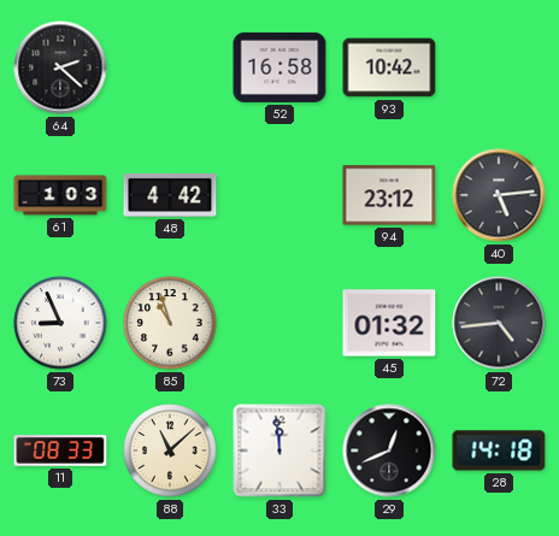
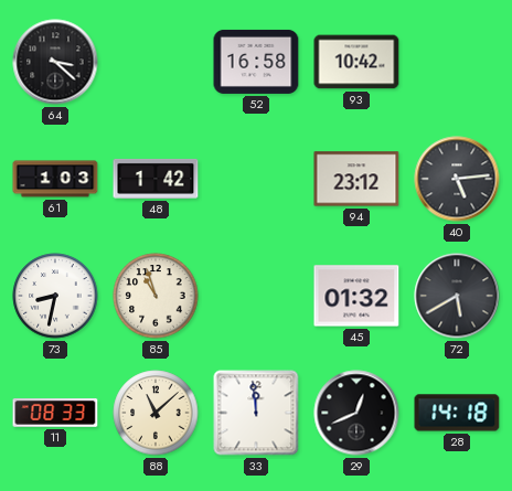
64: 2:22 -> 3:22
48: 4:42 -> 1:42
73: 8:56 -> 8:32
72: 4:44 -> 5:40
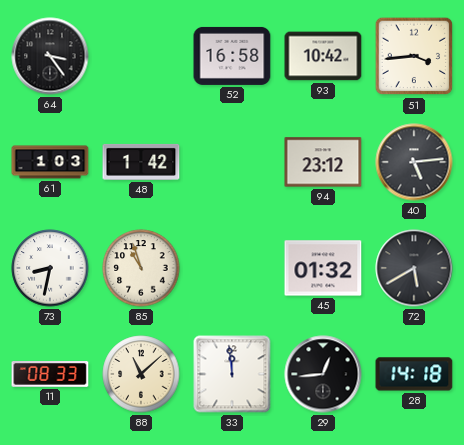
64: 3:22 -> 3:24
51: none -> 3:44
29: 12:41 -> 12:44
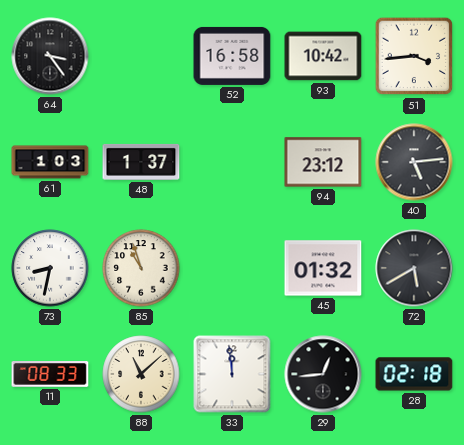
48: 1:42 -> 1:37
28: 14:18 -> 02:18
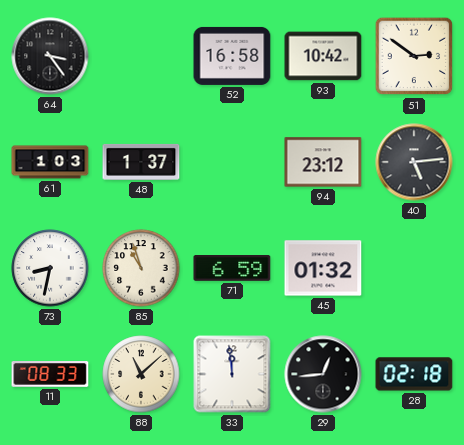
51: 3:44 -> 2:51
71: none -> 6:59
72: 5:40 -> none
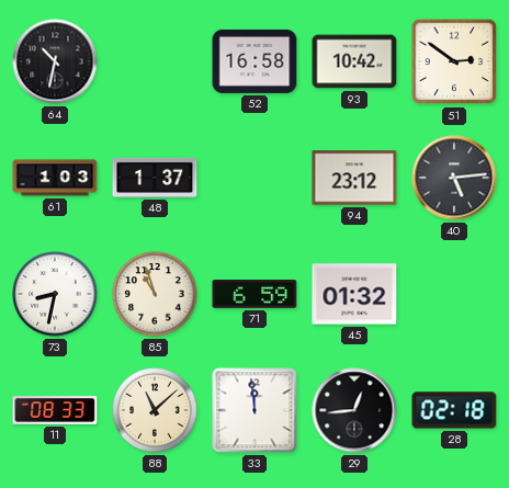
64: 3:24 -> 10:32
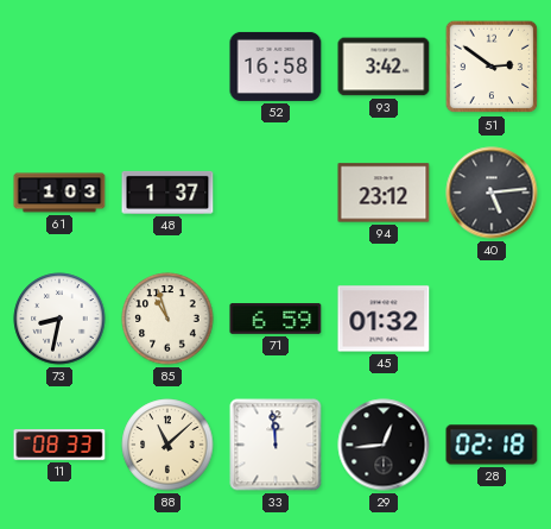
64: 10:32 -> none
93: 10:42 -> 3:42
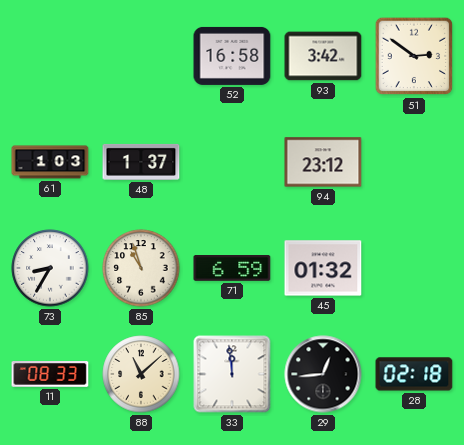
40: 5:14 -> none
73: 8:32 -> 8:35
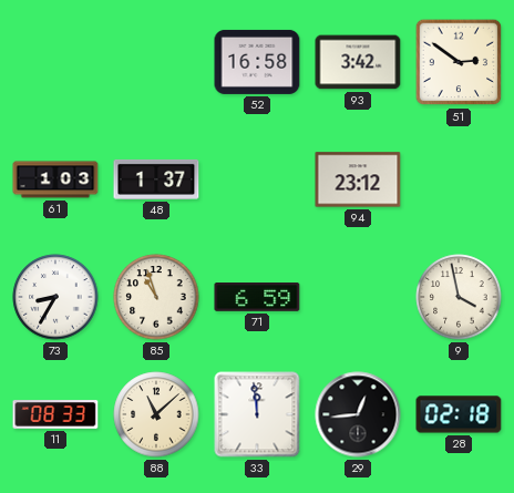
45: 01:32 -> none
9: none -> 3:58
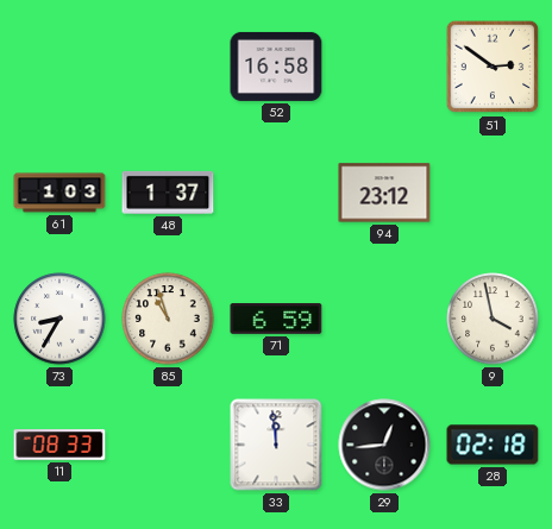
93: 3:42 -> none
88: 11:08 -> none
